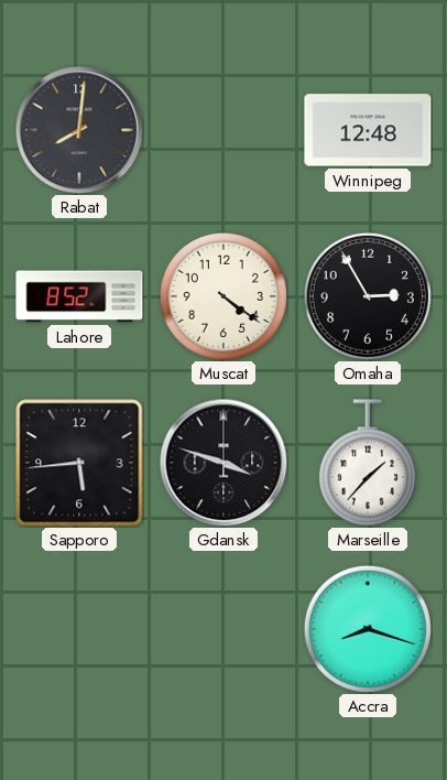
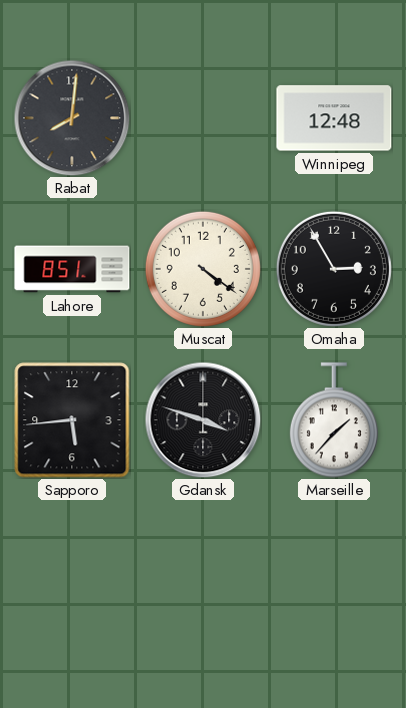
Lahore: 8:52 -> 8:51
Accra: 8:18 -> none
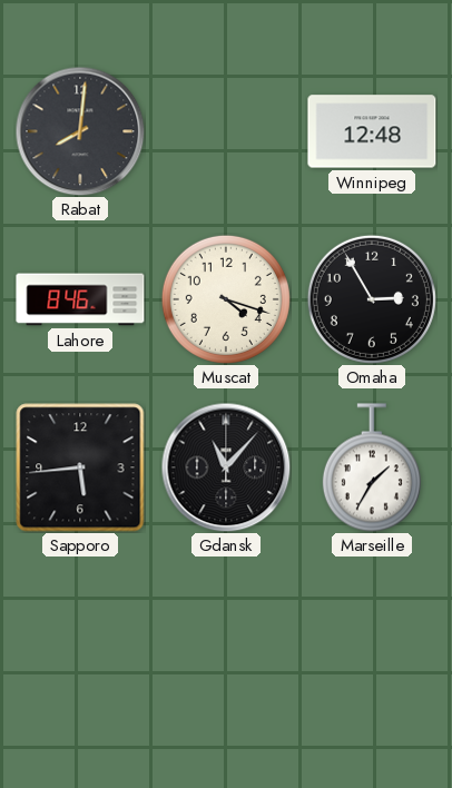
Lahore: 8:51 -> 8:46
Muscat: 4:21 -> 4:18
Gdansk: 3:48 -> 11:07
Marseille: 1:37 -> 1:35
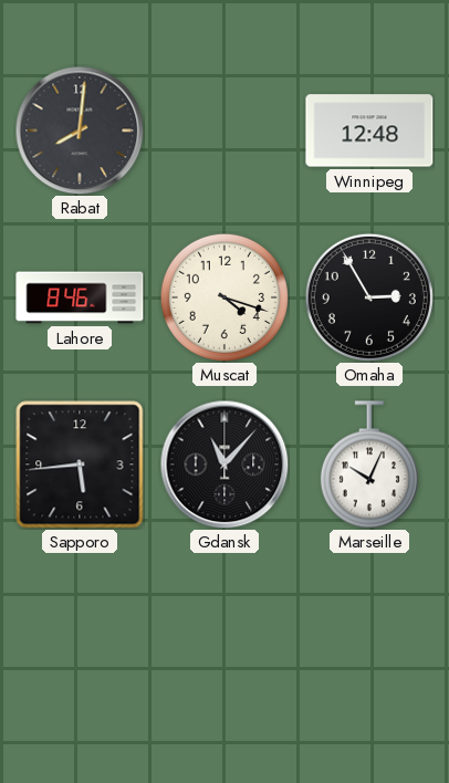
Marseille: 1:35 -> 10:04
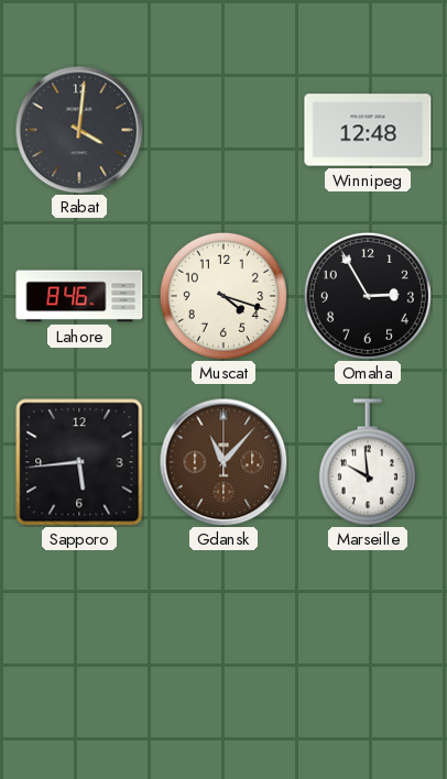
Rabat: 8:01 -> 4:01
Gdansk dial: black -> brown
Marseille: 10:04 -> 9:59
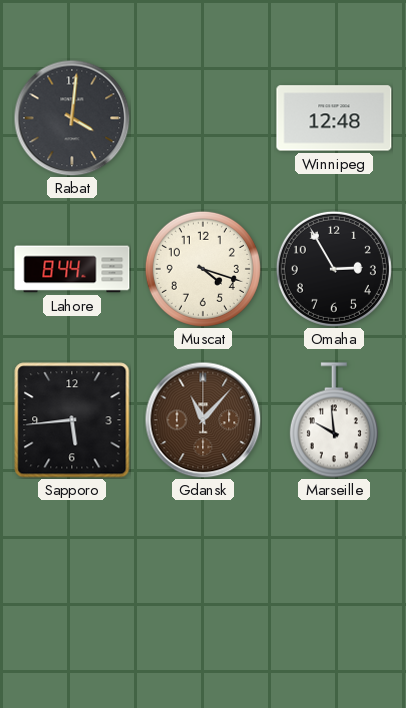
Lahore: 8:46 -> 8:44
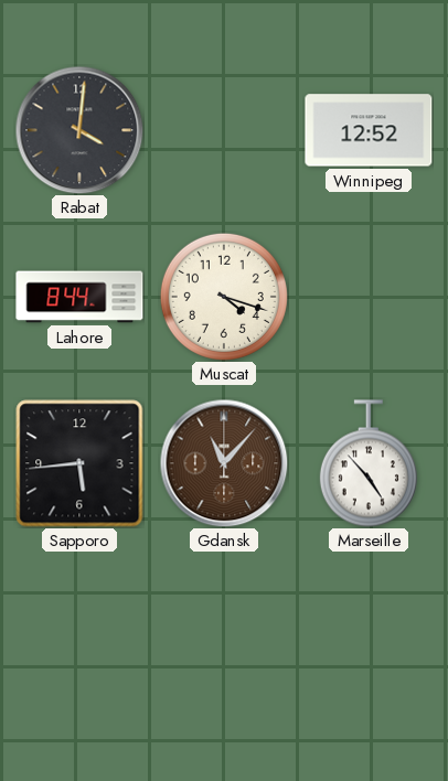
Winnipeg: 12:48 -> 12:52
Omaha: 2:55 -> none
Marseille: 9:59 -> 4:53
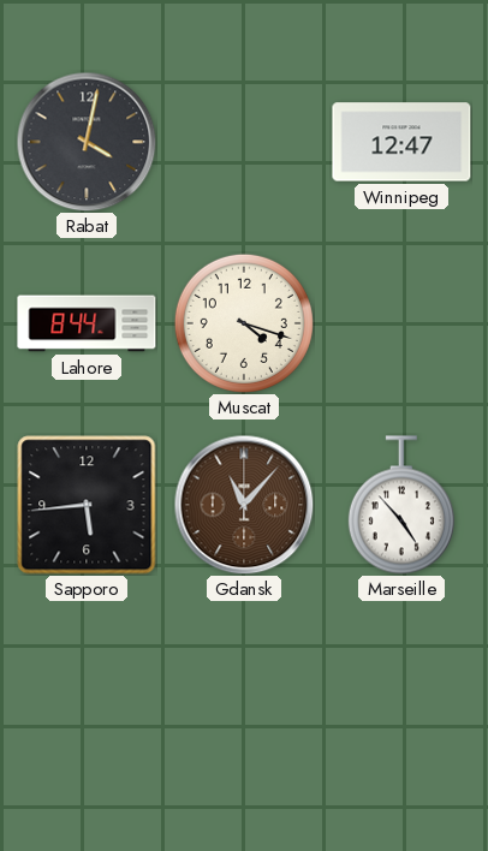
Rabat: 4:01 -> 4:02
Winnipeg: 12:52 -> 12:47
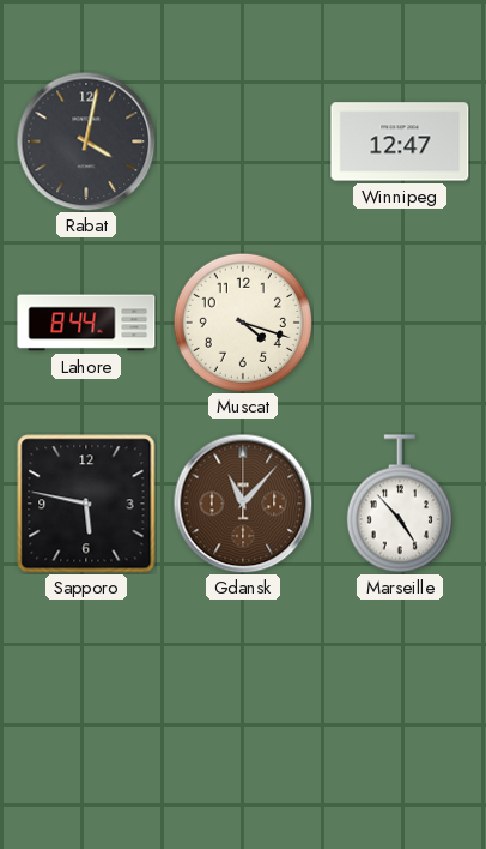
Sapporo: 5:44 -> 5:47
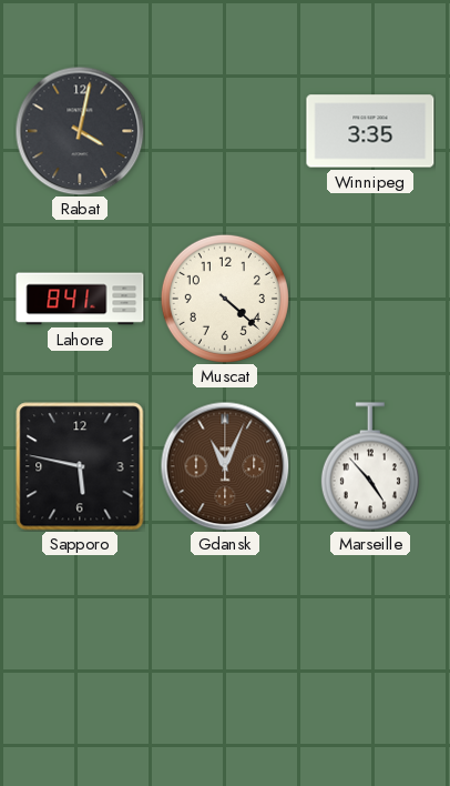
Winnipeg: 12:47 -> 3:35
Lahore: 8:44 -> 8:41
Muscat: 4:18 -> 4:22
Gdansk: 11:07 -> 11:04
